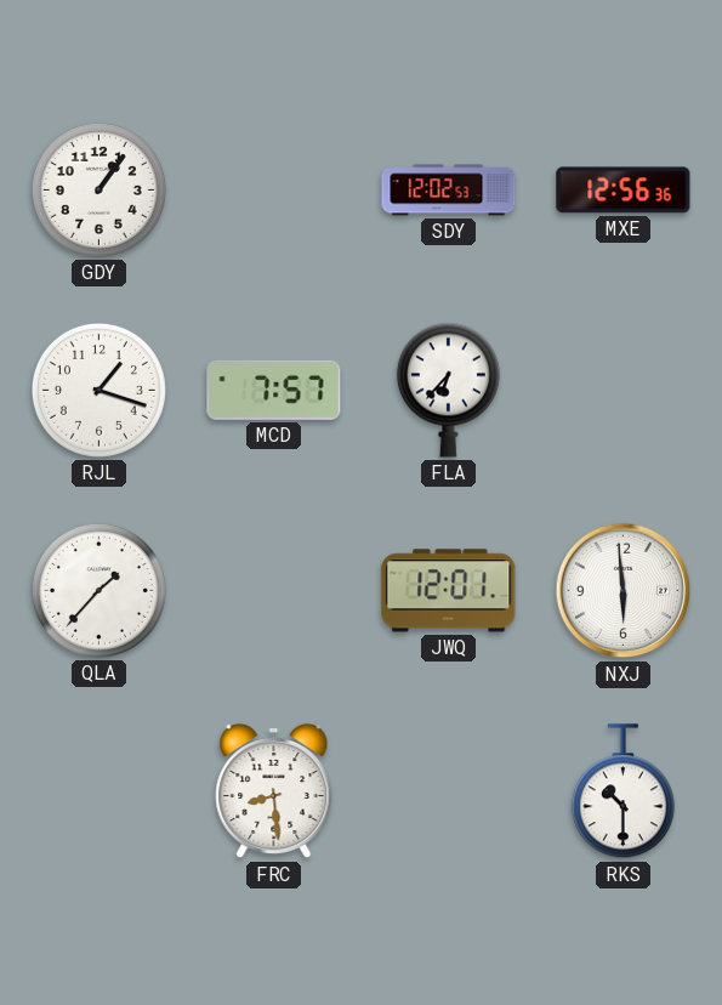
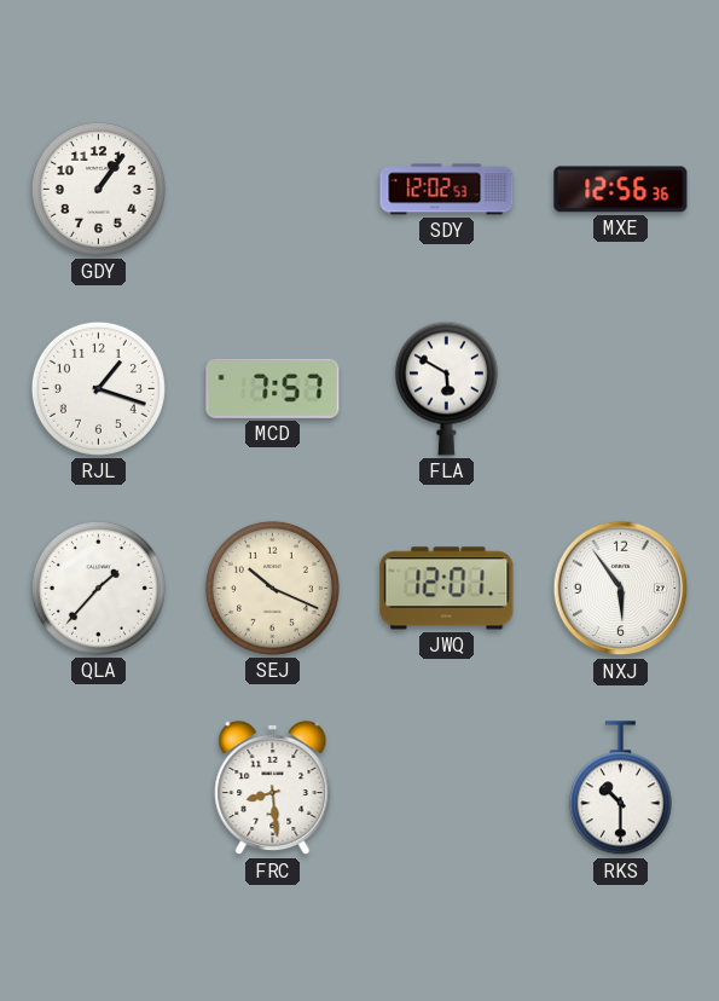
FLA: 6:37 -> 5:50
SEJ: none -> 10:19
NXJ: 5:59 -> 5:54
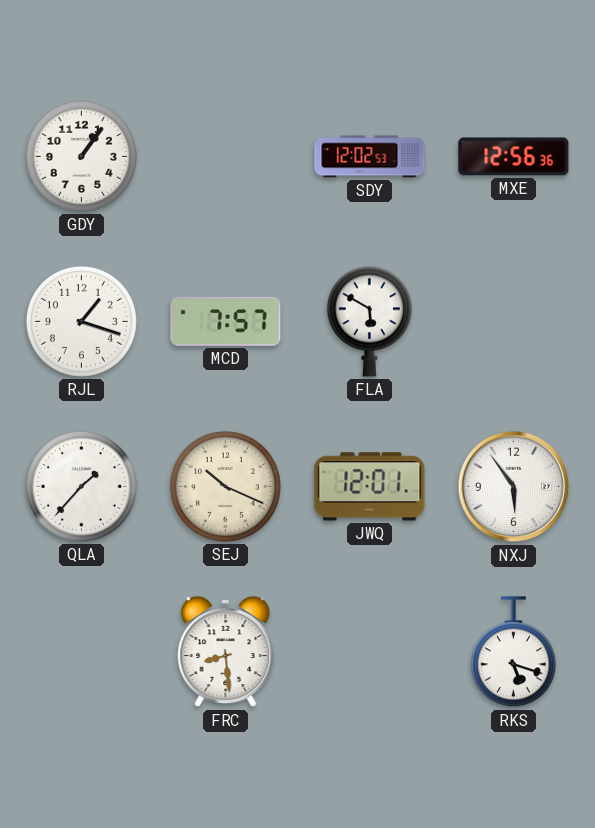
RKS: 10:30 -> 5:18
